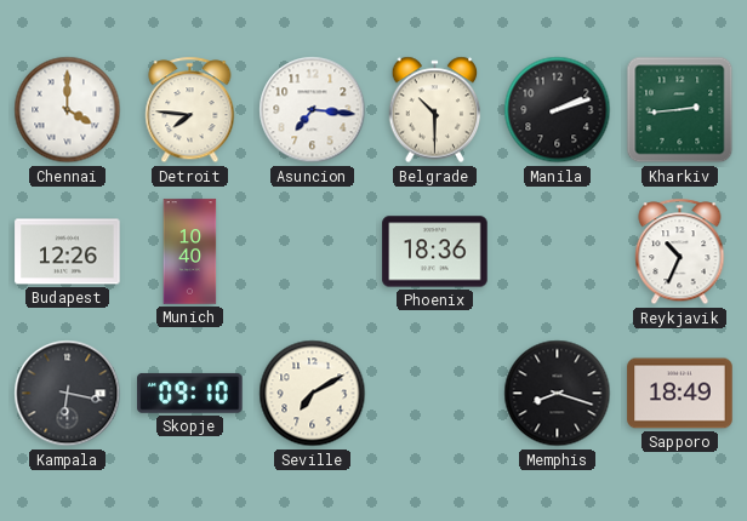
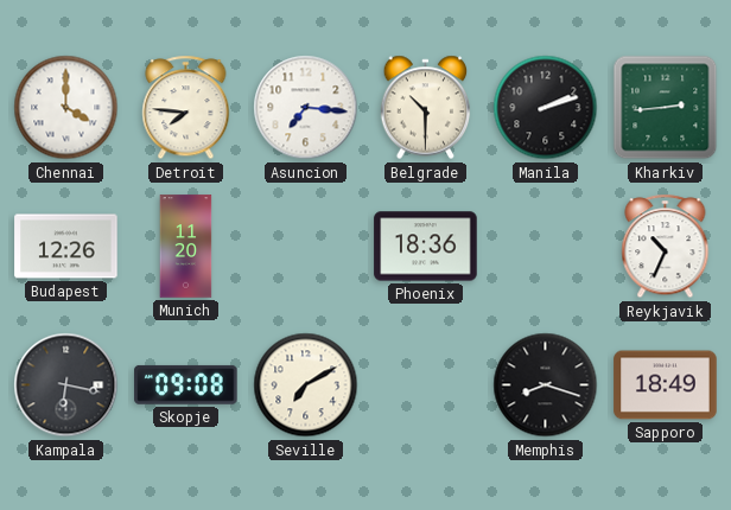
Munich: 10:40 -> 11:20
Skopje: 09:10 -> 09:08
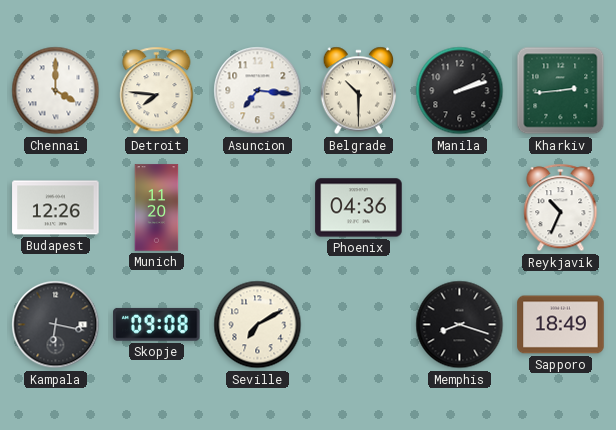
Phoenix: 18:36 -> 04:36
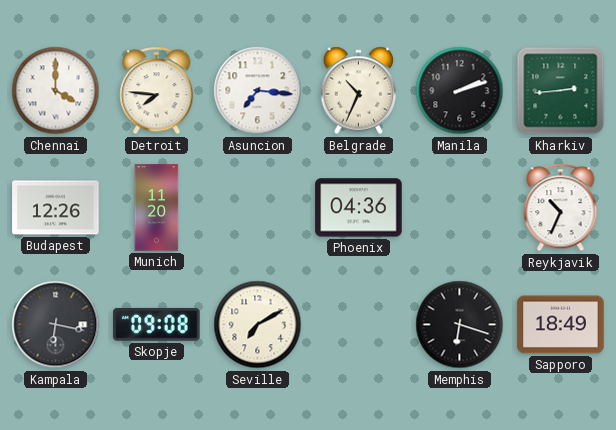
Belgrade: 10:30 -> 10:34
Memphis: 8:18 -> 6:18
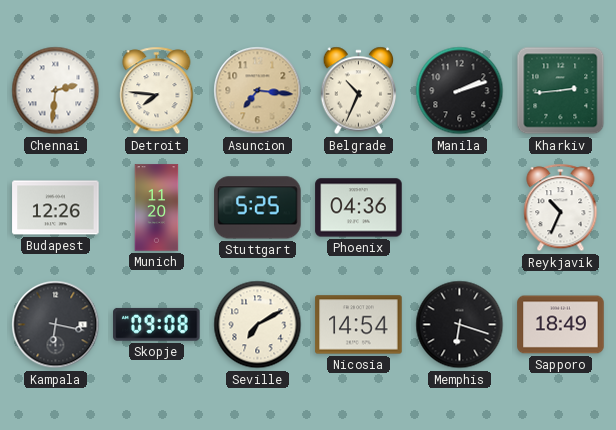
Chennai: 4:00 -> 2:31
Asuncion dial: white -> champagne
Stuttgart: none -> 5:25
Nicosia: none -> 14:54
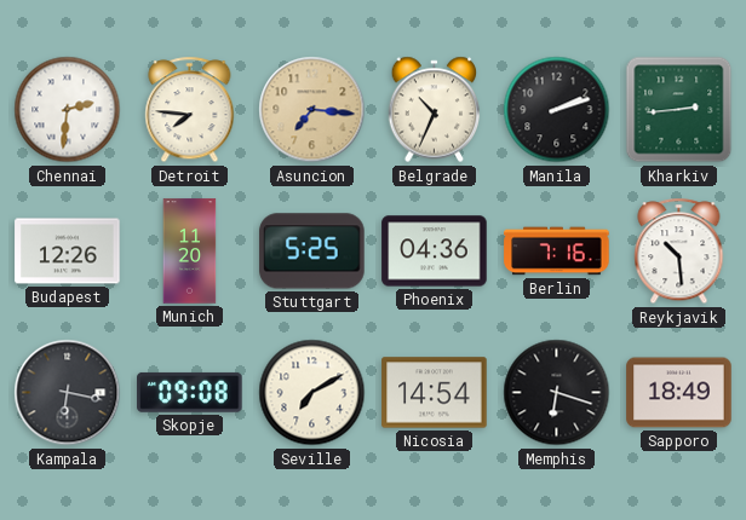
Berlin: none -> 7:16
Reykjavik: 10:34 -> 10:29
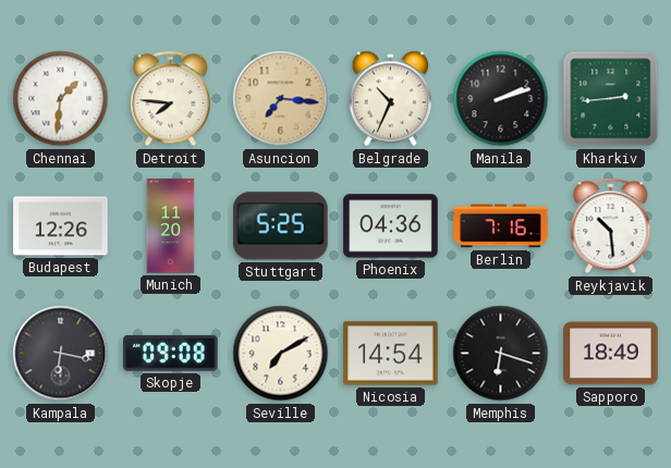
Chennai: 2:31 -> 1:31
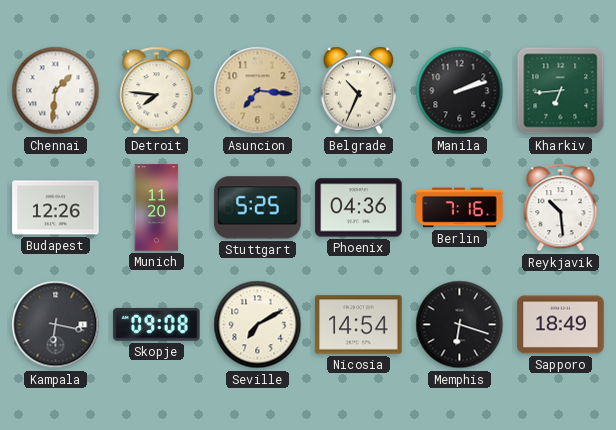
Kharkiv: 2:44 -> 6:44
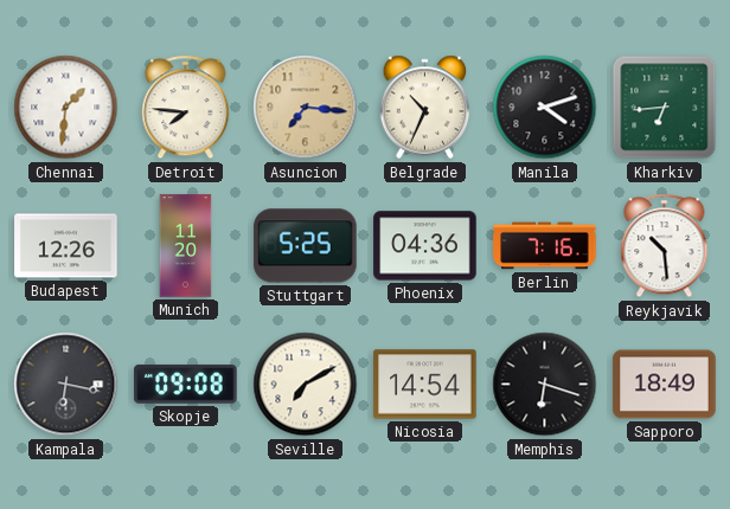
Manila: 2:12 -> 4:12
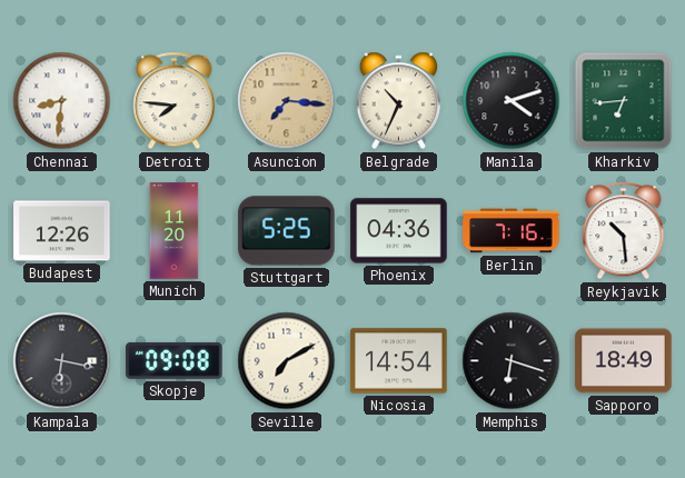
Chennai: 1:31 -> 8:31
